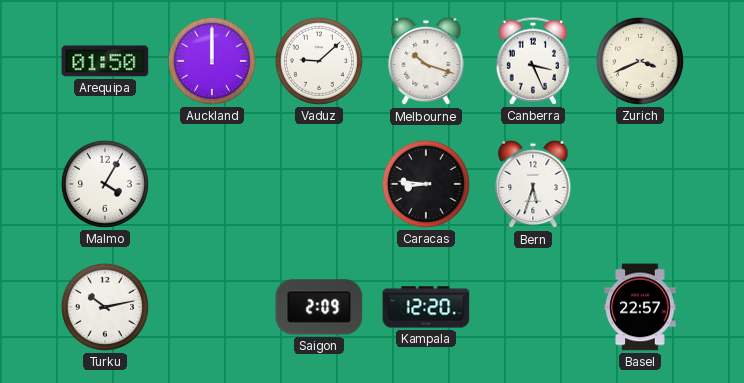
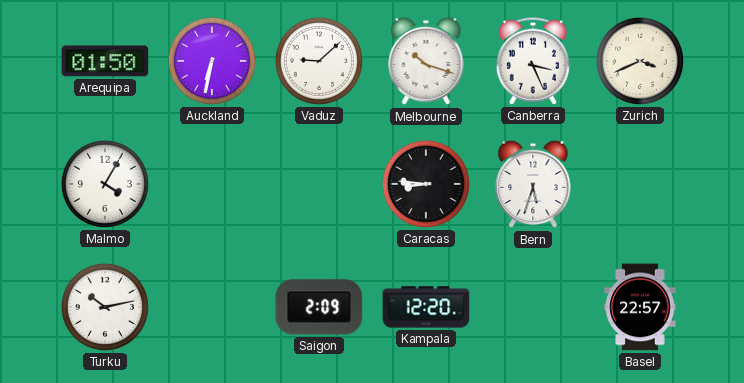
Auckland: 12:00 -> 6:32
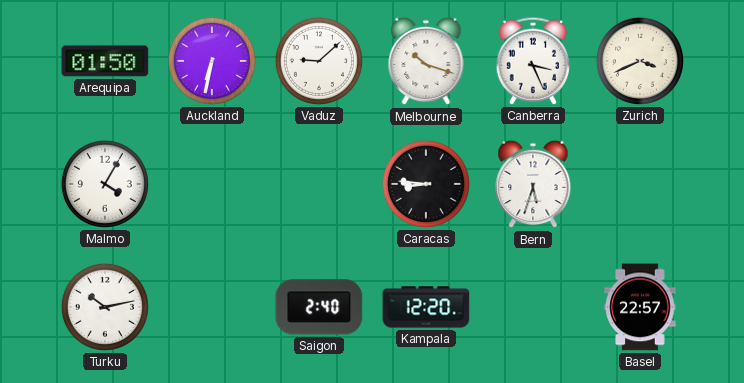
Saigon: 2:09 -> 2:40
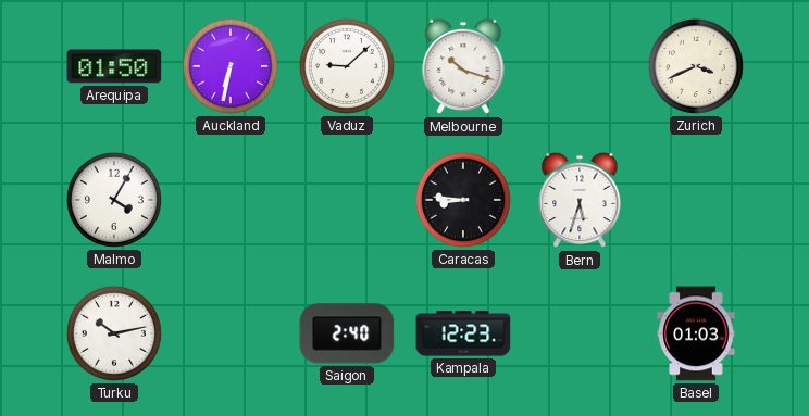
Canberra: 3:26 -> none
Kampala: 12:20 -> 12:23
Basel: 22:57 -> 01:03
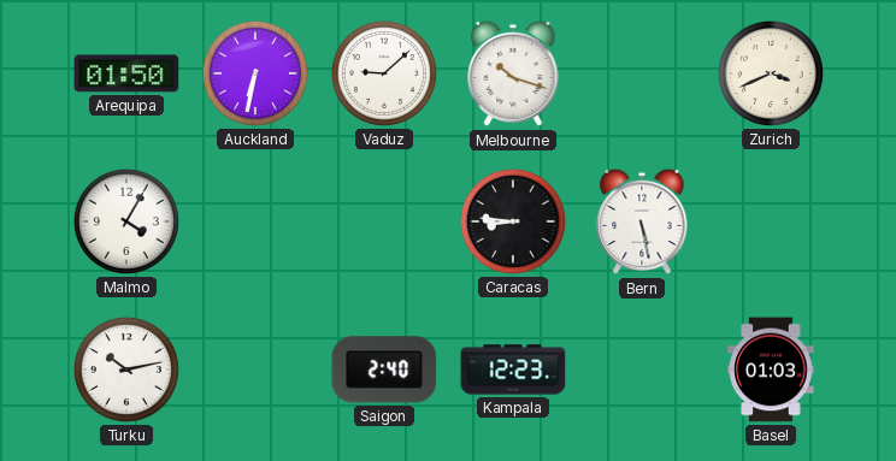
Bern: 5:33 -> 5:28
